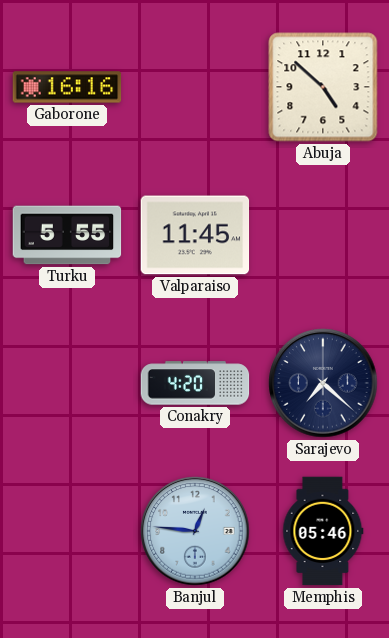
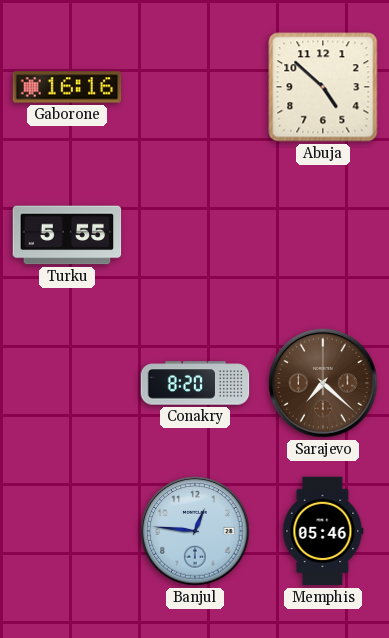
Valparaiso: 11:45 -> none
Conakry: 4:20 -> 8:20
Sarajevo dial: navy -> brown
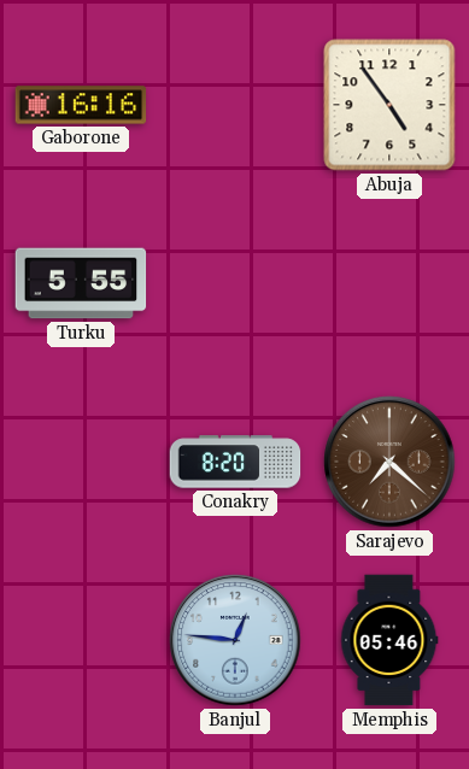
Abuja: 4:52 -> 4:54
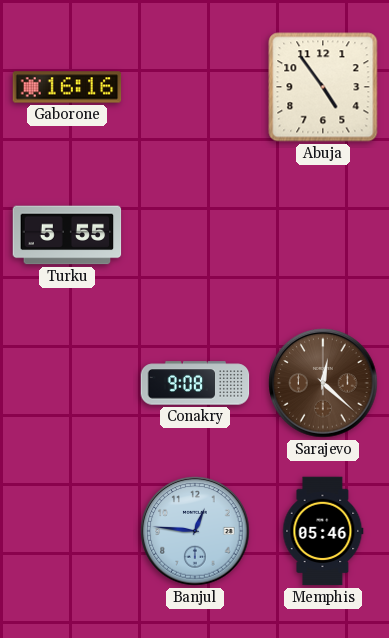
Conakry: 8:20 -> 9:08
Sarajevo: 7:22 -> 12:22
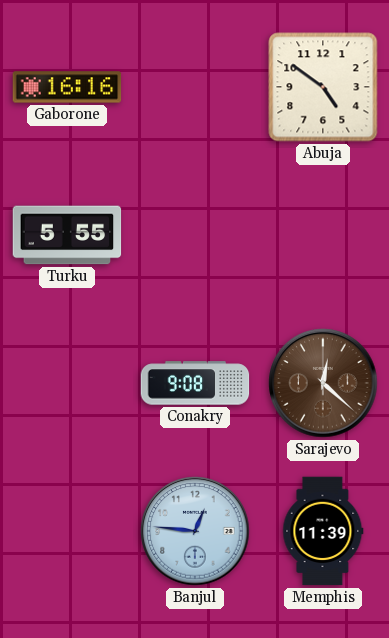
Abuja: 4:54 -> 4:51
Memphis: 05:46 -> 11:39
